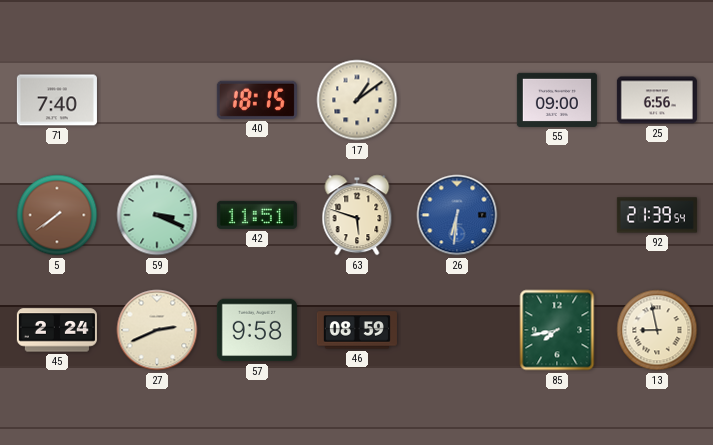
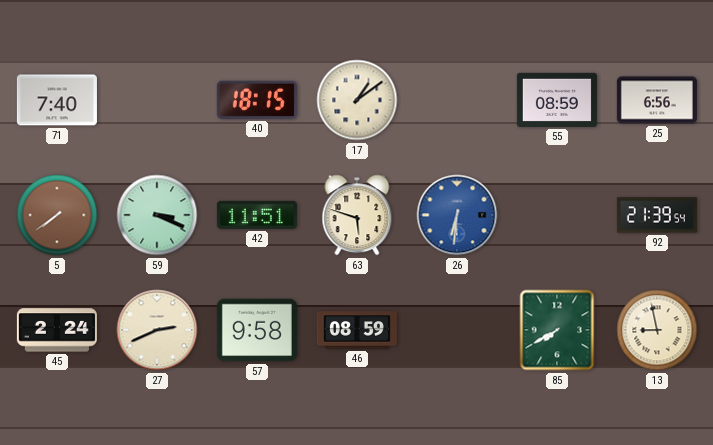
55: 09:00 -> 08:59
85: 7:43 -> 7:40
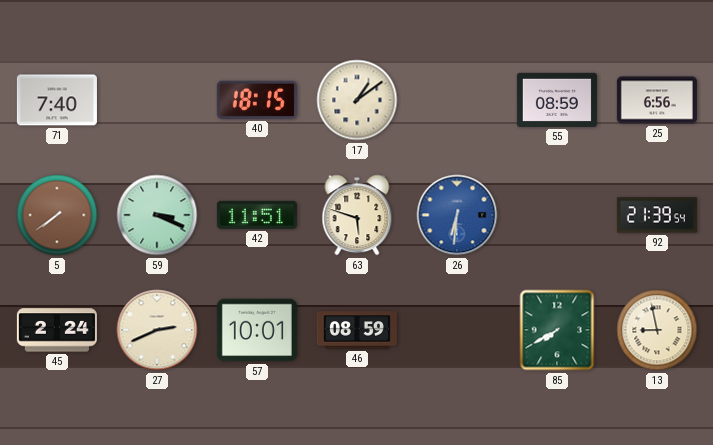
57: 9:58 -> 10:01
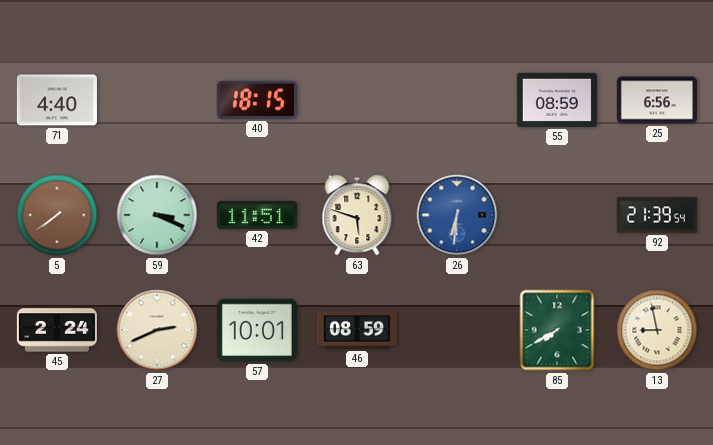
71: 7:40 -> 4:40
17: 1:09 -> none
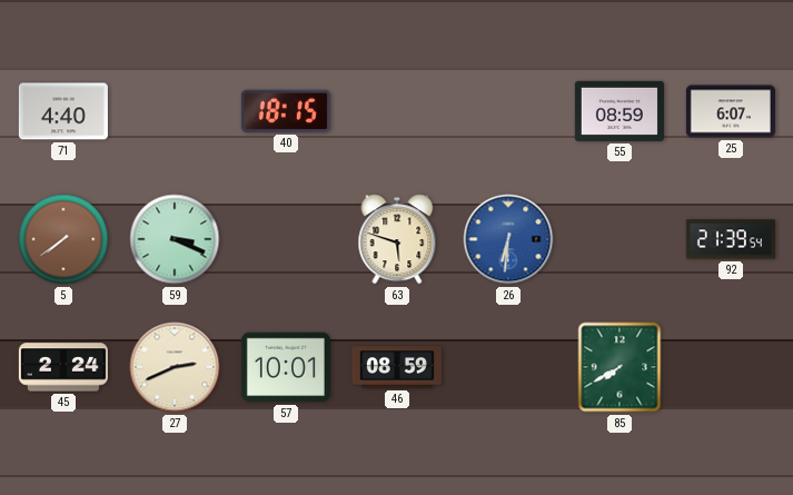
25: 6:56 -> 6:07
42: 11:51 -> none
13: 8:58 -> none
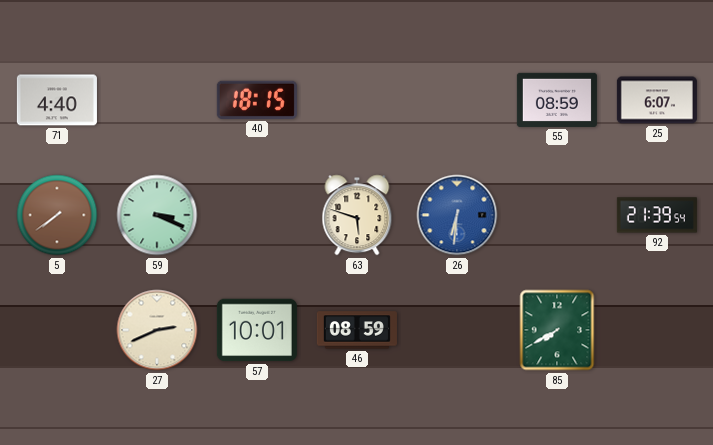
45: 2:24 -> none
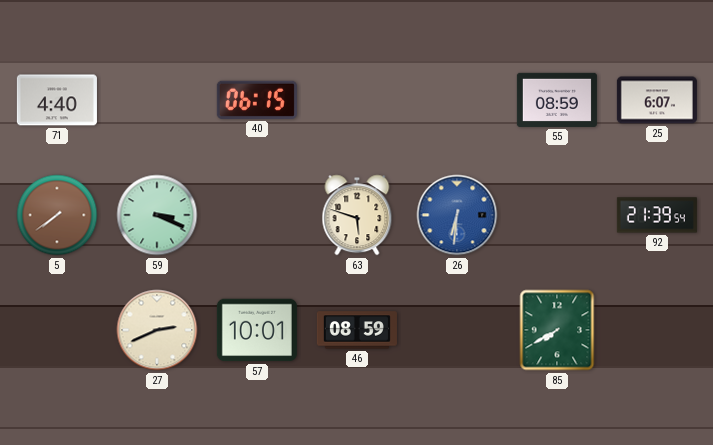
40: 18:15 -> 06:15
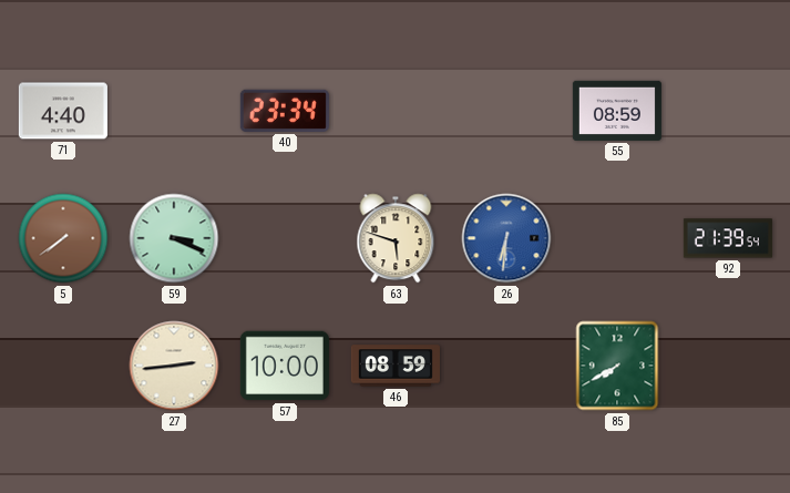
40: 06:15 -> 23:34
25: 6:07 -> none
27: 2:41 -> 2:44
57: 10:01 -> 10:00
